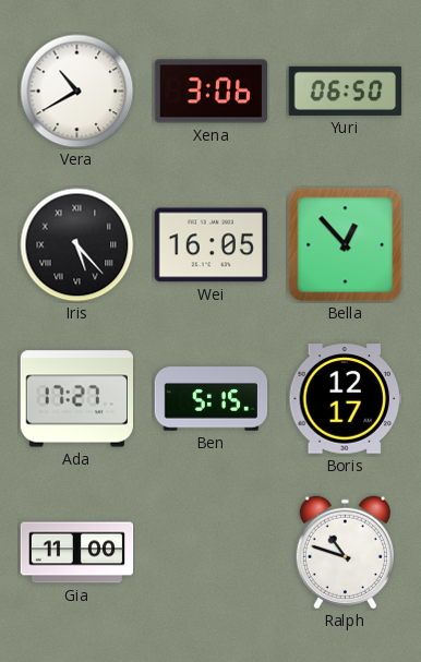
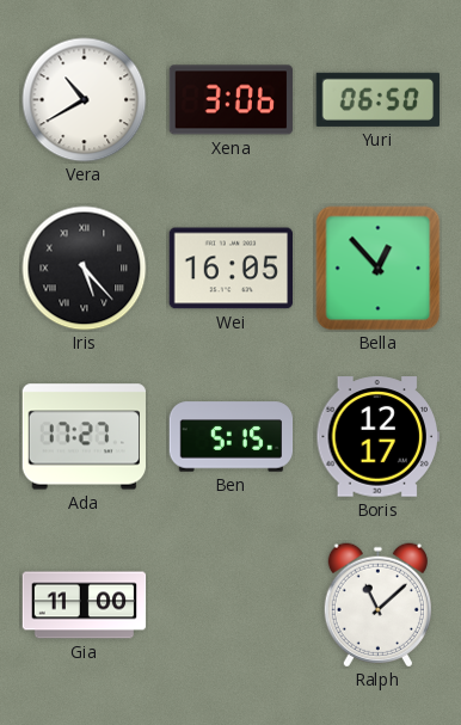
Ralph: 10:48 -> 11:08
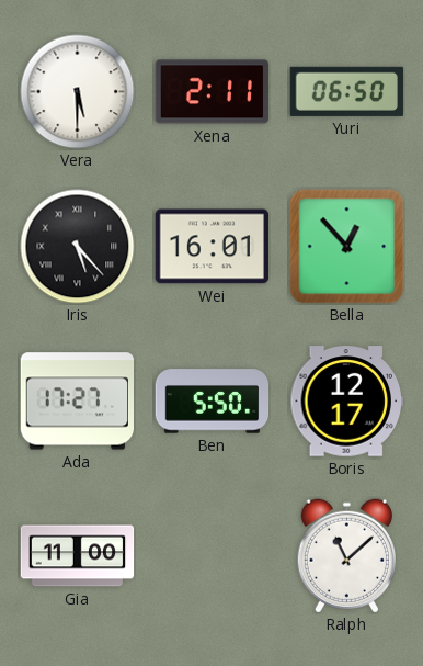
Vera: 10:40 -> 5:30
Xena: 3:06 -> 2:11
Wei: 16:05 -> 16:01
Ben: 5:15 -> 5:50
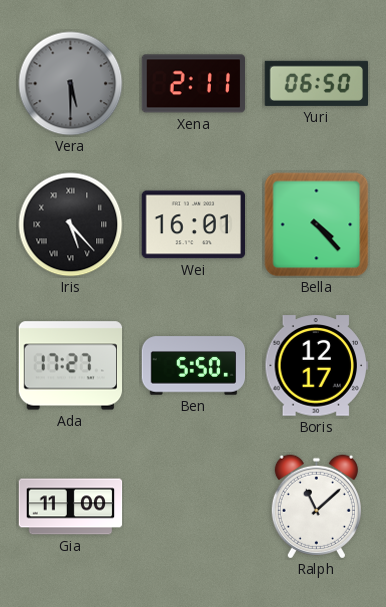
Vera dial: white -> grey
Bella: 12:53 -> 4:23
